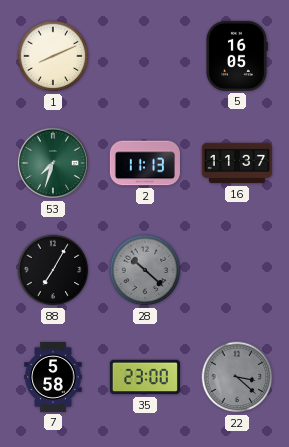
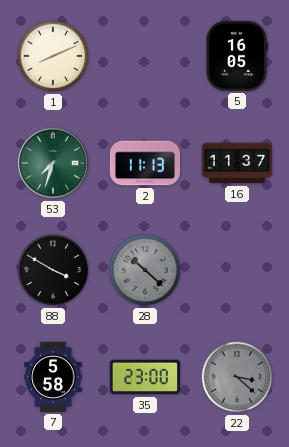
88: 7:05 -> 3:50
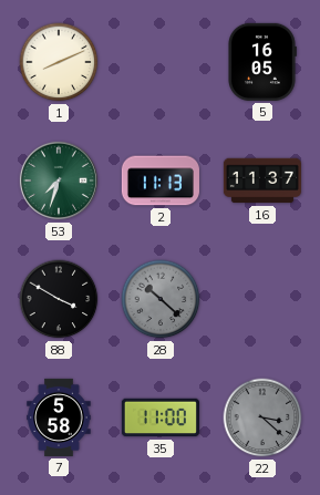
35: 23:00 -> 11:00
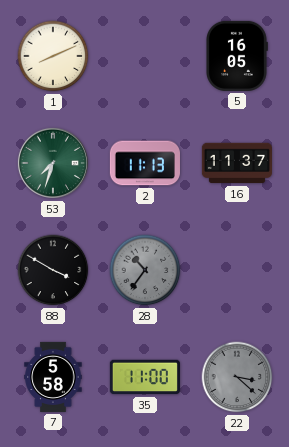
28: 10:22 -> 10:36
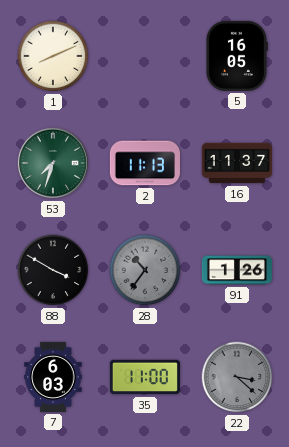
91: none -> 1:26
7: 5:58 -> 6:03
